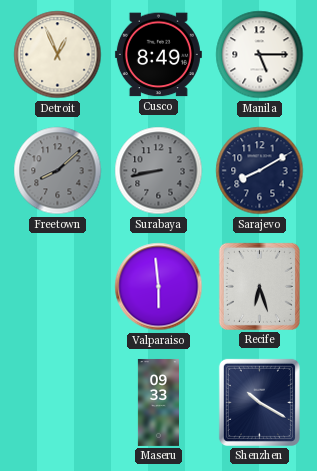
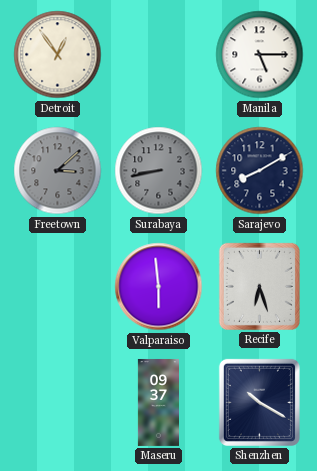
Detroit: 12:56 -> 12:54
Cusco: 8:49 -> none
Freetown: 8:08 -> 3:08
Maseru: 09:33 -> 09:37
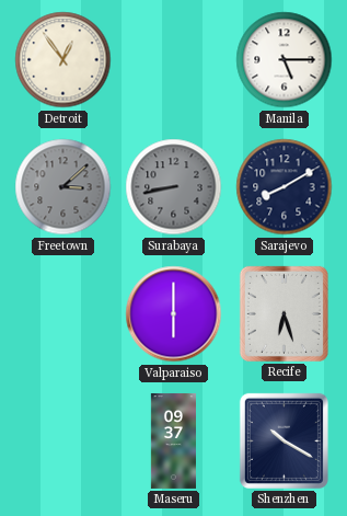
Valparaiso: 5:59 -> 6:00
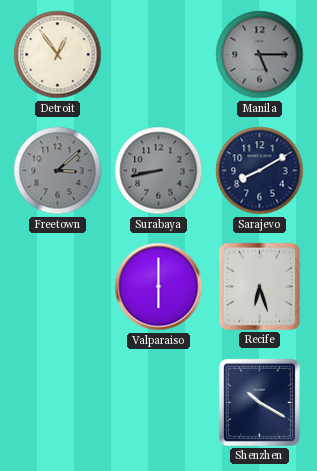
Manila dial: white -> grey
Maseru: 09:37 -> none
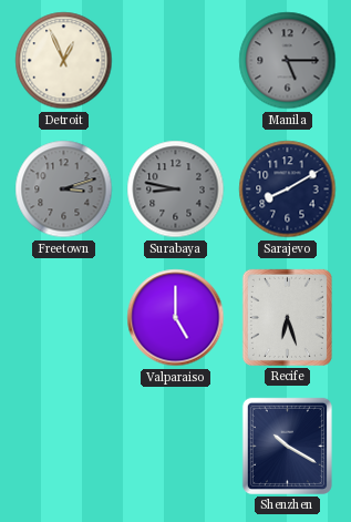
Detroit: 12:54 -> 12:56
Freetown: 3:08 -> 3:12
Surabaya: 8:43 -> 8:47
Valparaiso: 6:00 -> 5:00
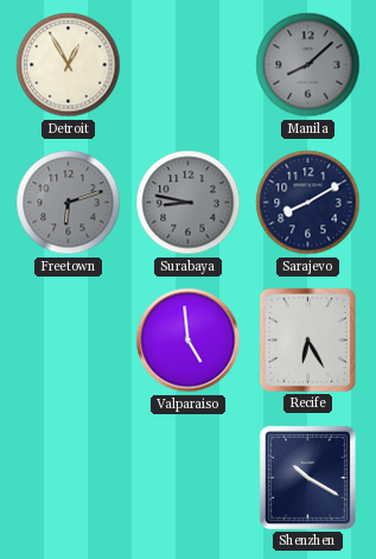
Detroit: 12:56 -> 12:55
Manila: 5:15 -> 8:08
Freetown: 3:12 -> 6:12
Valparaiso: 5:00 -> 4:59
Recife: 6:27 -> 6:25
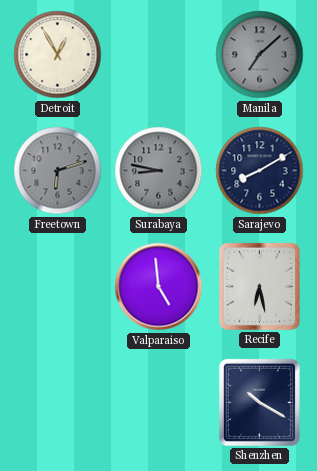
Manila: 8:08 -> 7:08
Recife: 6:25 -> 6:28
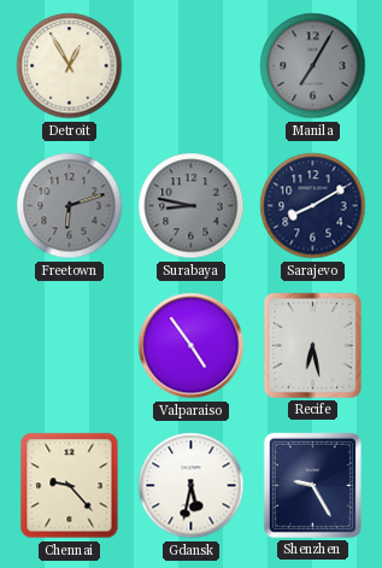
Manila: 7:08 -> 7:05
Valparaiso: 4:59 -> 4:54
Chennai: none -> 9:23
Gdansk: none -> 5:32
Shenzhen: 10:20 -> 9:25
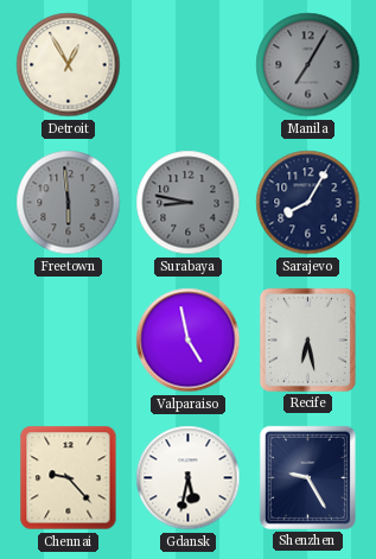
Freetown: 6:12 -> 5:59
Sarajevo: 8:10 -> 8:05
Valparaiso: 4:54 -> 4:58
